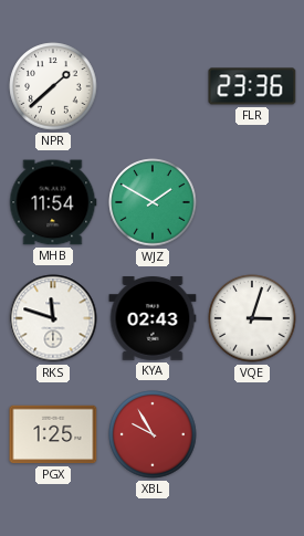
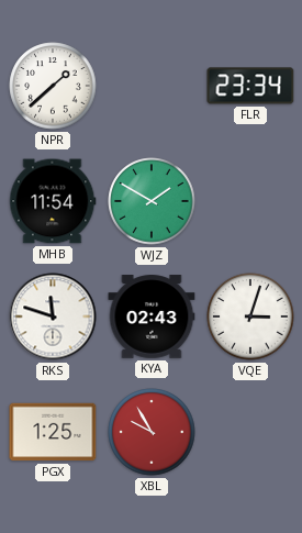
FLR: 23:36 -> 23:34
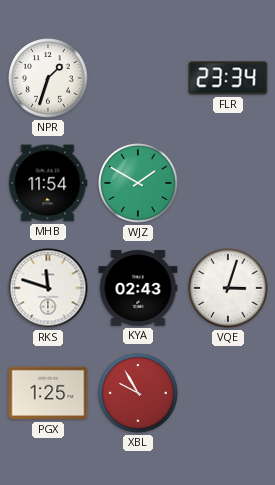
NPR: 1:38 -> 1:33
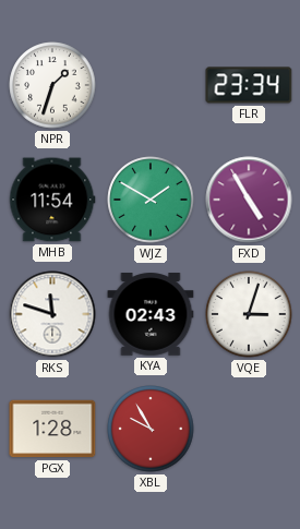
FXD: none -> 4:55
PGX: 1:25 -> 1:28
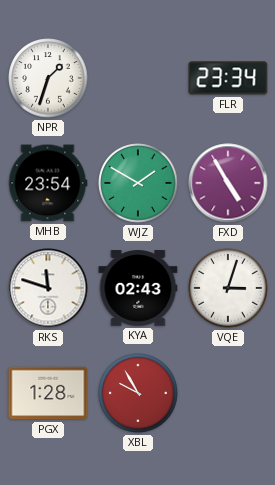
MHB: 11:54 -> 23:54
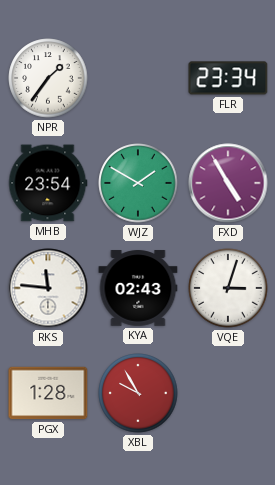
NPR: 1:33 -> 1:36
RKS: 11:48 -> 11:46
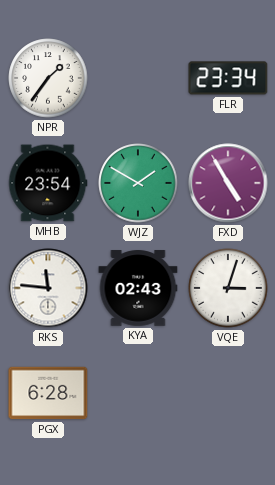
PGX: 1:28 -> 6:28
XBL: 9:55 -> none
